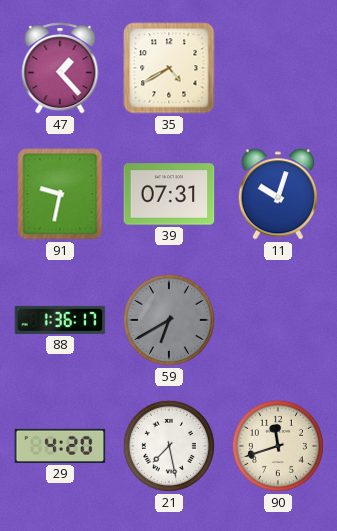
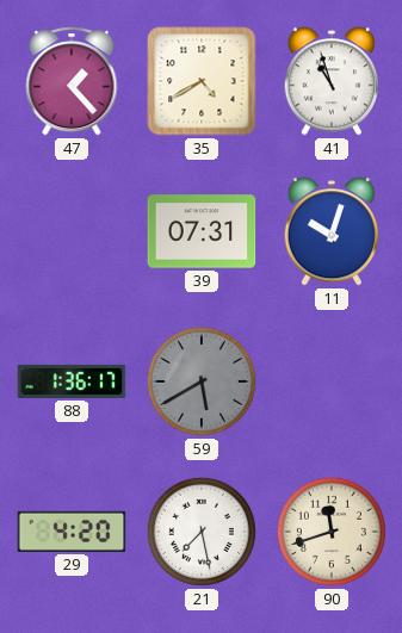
41: none -> 10:57
91: 9:32 -> none
59: 6:40 -> 5:40
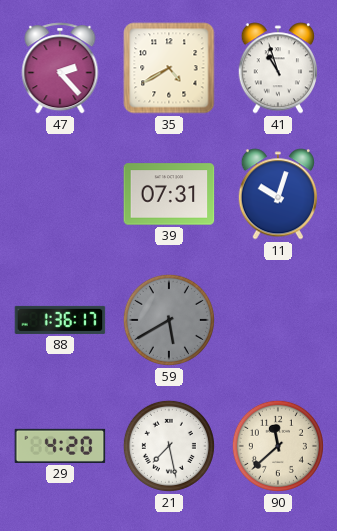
47: 1:23 -> 2:23
90: 11:42 -> 11:38
